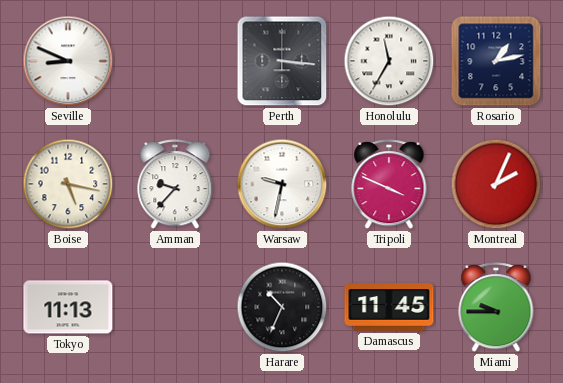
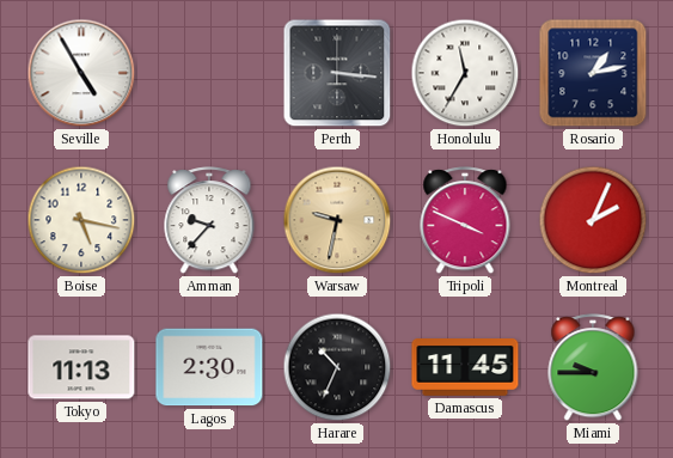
Seville: 8:49 -> 4:55
Warsaw dial: white -> champagne
Lagos: none -> 2:30
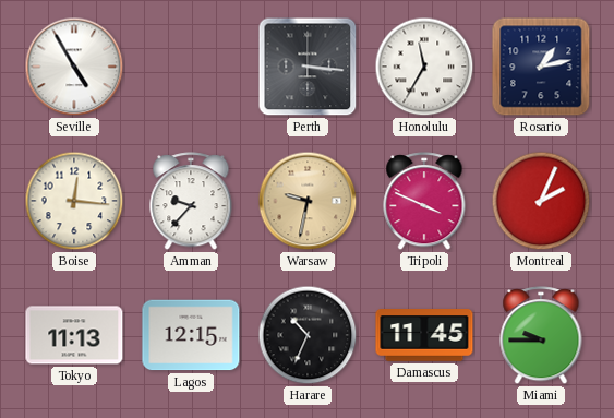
Boise: 5:17 -> 12:16
Lagos: 2:30 -> 12:15
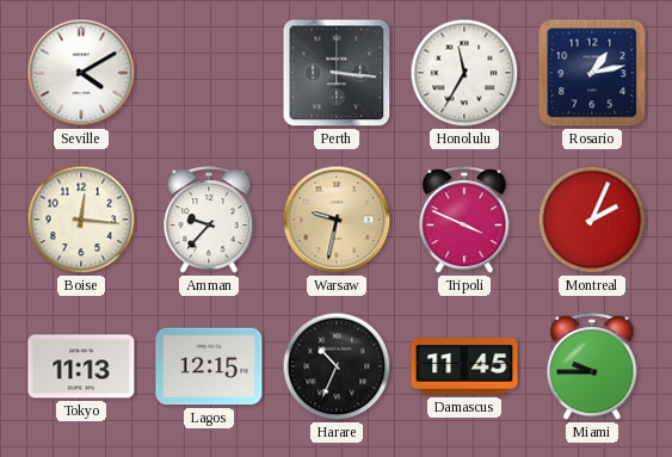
Seville: 4:55 -> 4:10
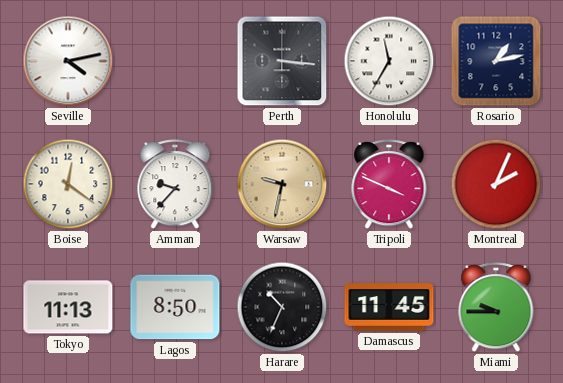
Seville: 4:10 -> 4:13
Boise: 12:16 -> 12:21
Lagos: 12:15 -> 8:50
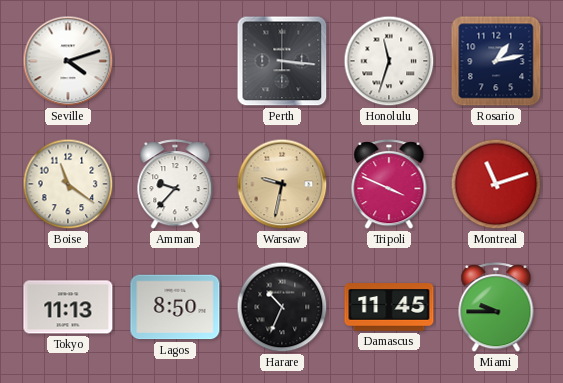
Seville: 4:13 -> 4:12
Honolulu: 11:35 -> 11:33
Boise: 12:21 -> 11:21
Montreal: 2:04 -> 11:12
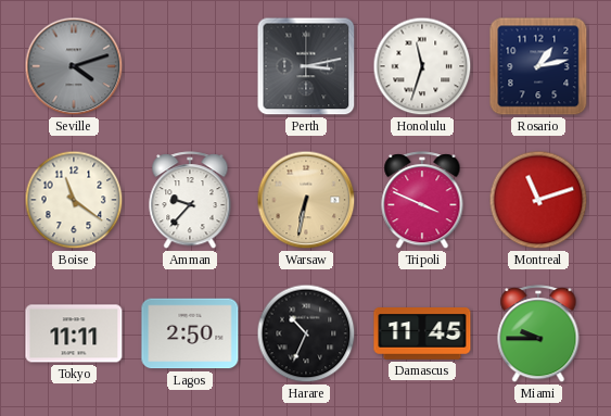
Seville dial: white -> grey
Perth: 3:16 -> 3:13
Warsaw: 9:32 -> 6:32
Tokyo: 11:13 -> 11:11
Lagos: 8:50 -> 2:50
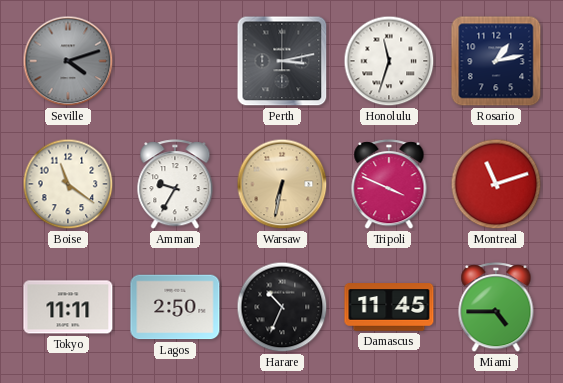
Amman: 9:37 -> 9:35
Miami: 9:45 -> 4:45
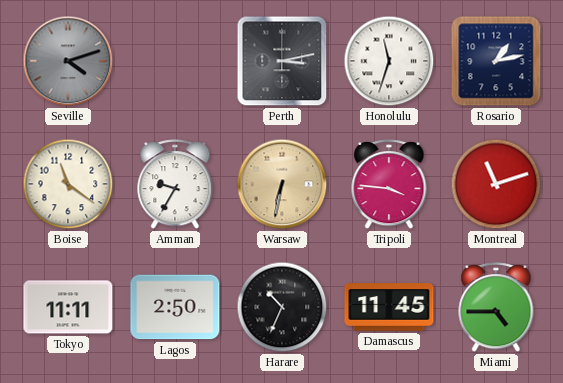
Tripoli: 3:49 -> 3:46
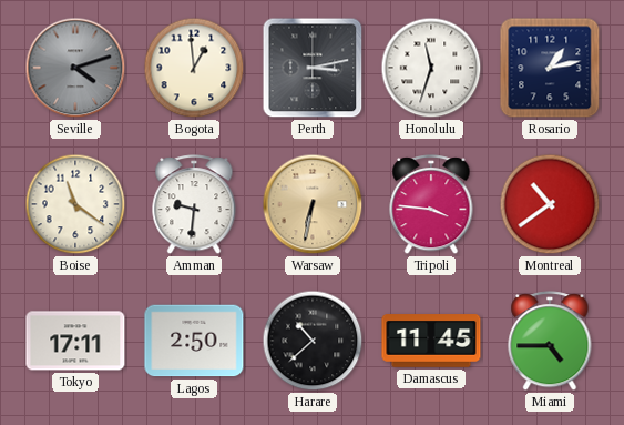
Bogota: none -> 12:59
Amman: 9:35 -> 9:31
Montreal: 11:12 -> 10:39
Tokyo: 11:11 -> 17:11
Harare: 10:34 -> 10:38
